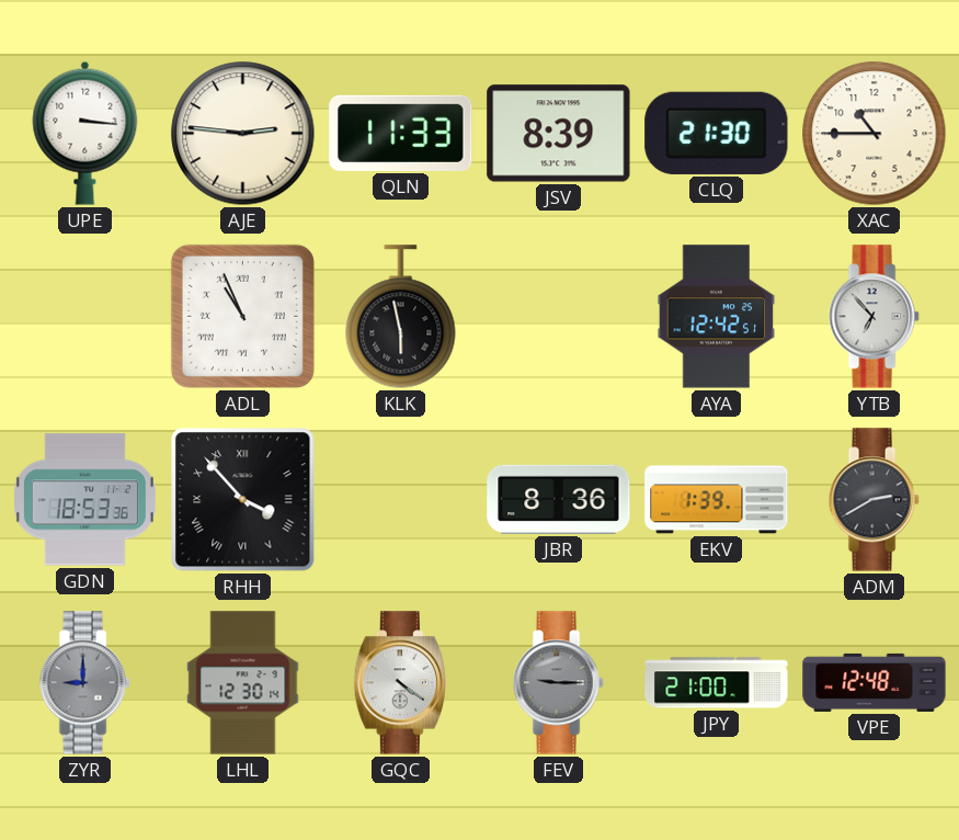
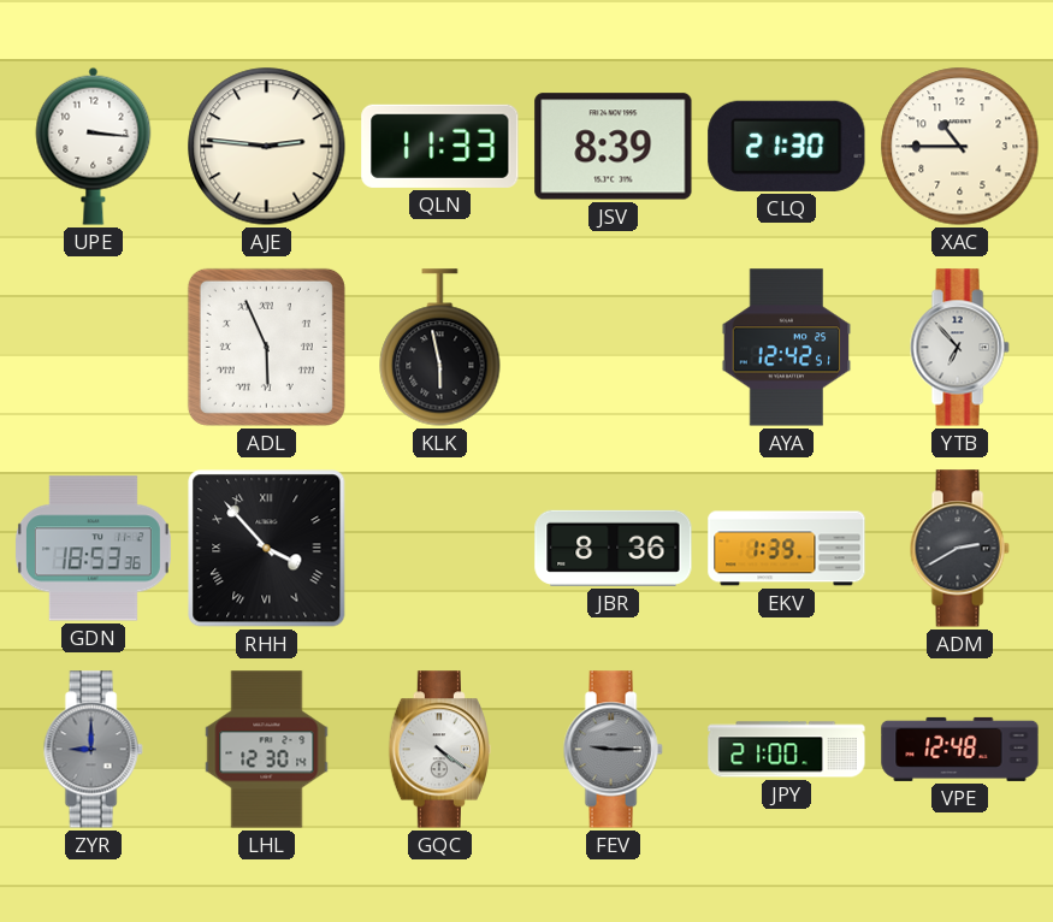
ADL: 10:56 -> 5:56
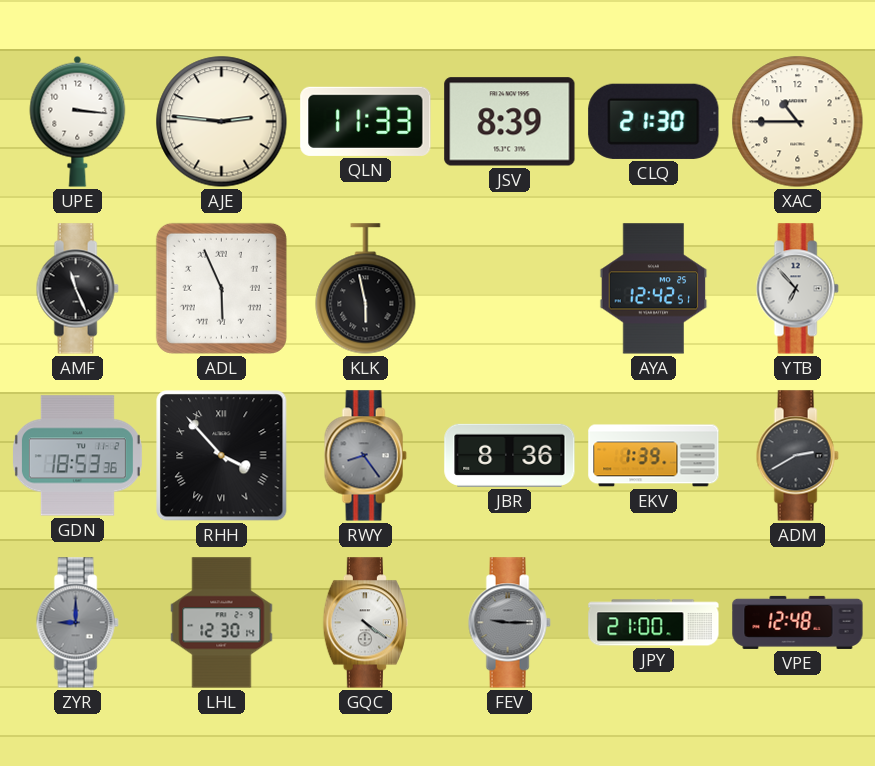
AMF: none -> 11:26
RWY: none -> 8:24
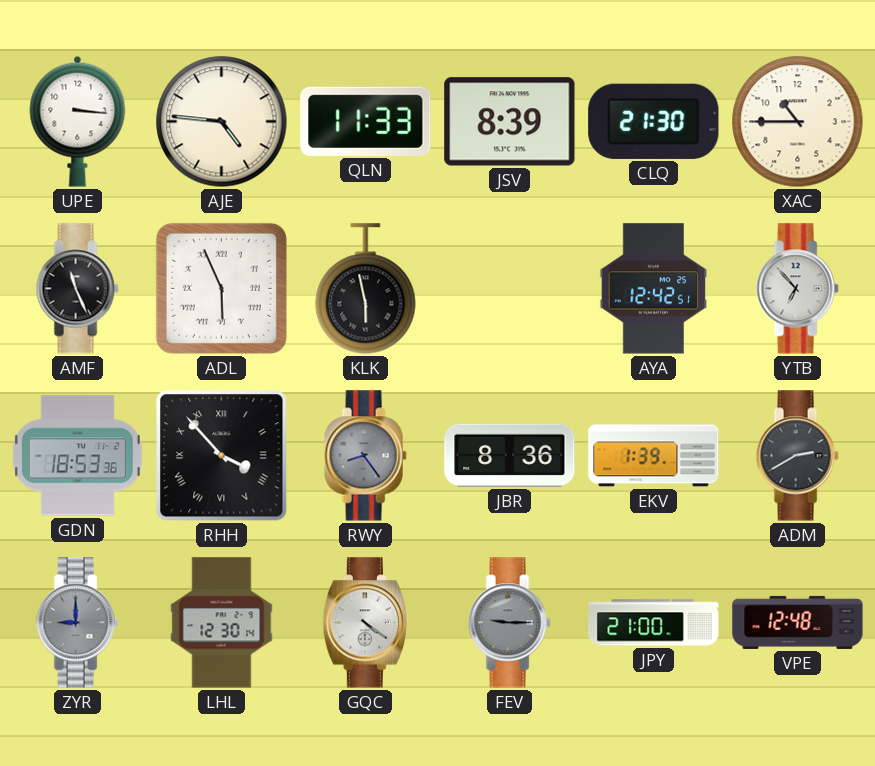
AJE: 2:46 -> 4:46
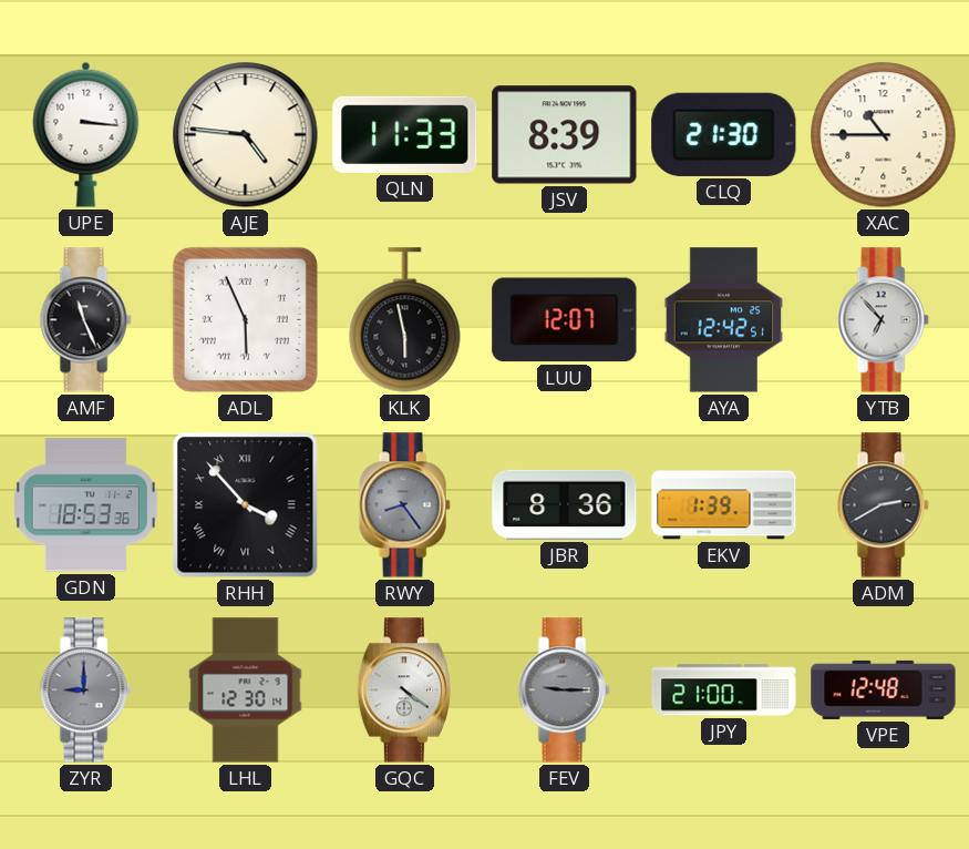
LUU: none -> 12:07
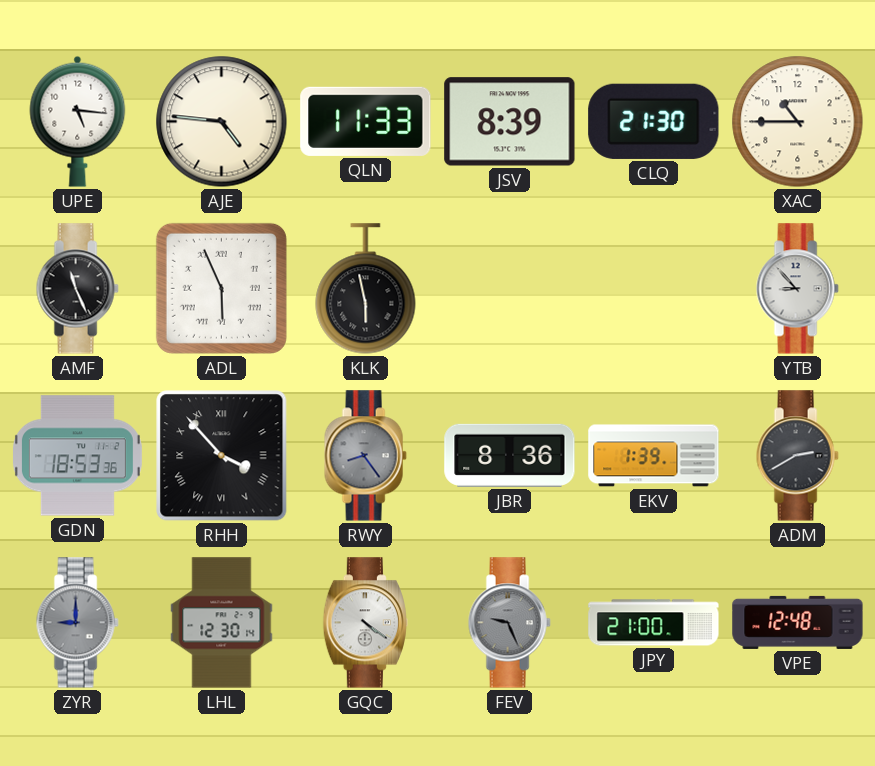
UPE: 3:16 -> 5:16
LUU: 12:07 -> none
AYA: 12:42 -> none
YTB: 6:53 -> 8:53
FEV: 9:15 -> 9:26
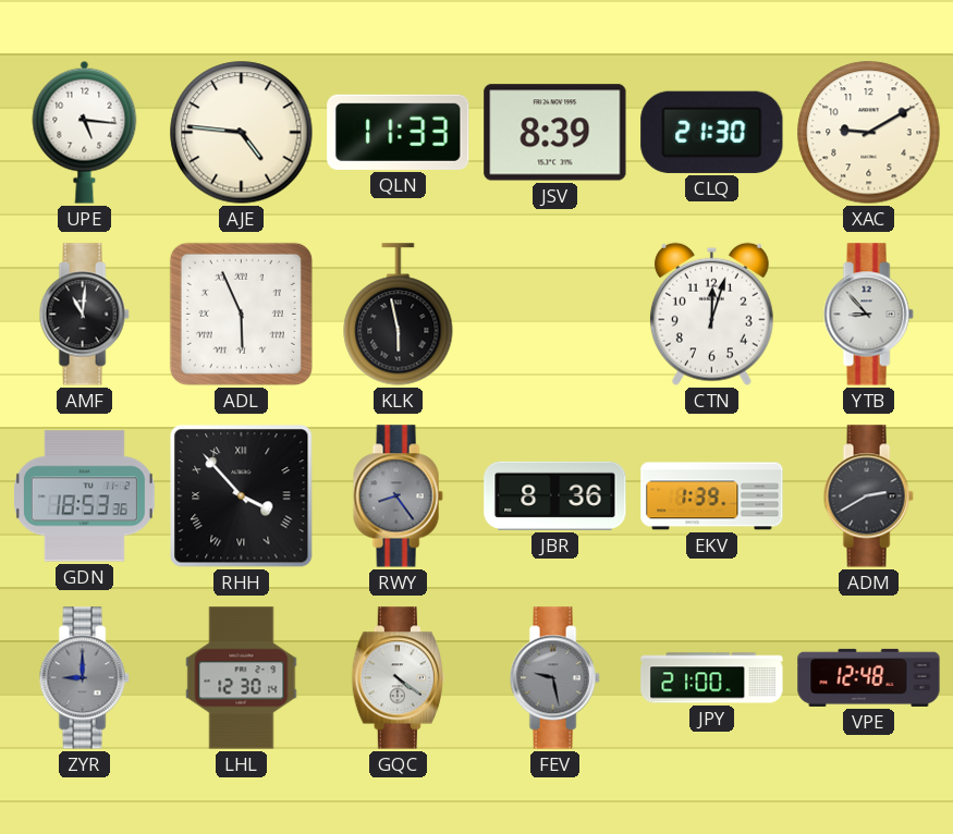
XAC: 10:45 -> 9:10
AMF: 11:26 -> 11:01
CTN: none -> 12:03
FEV: 9:26 -> 9:28
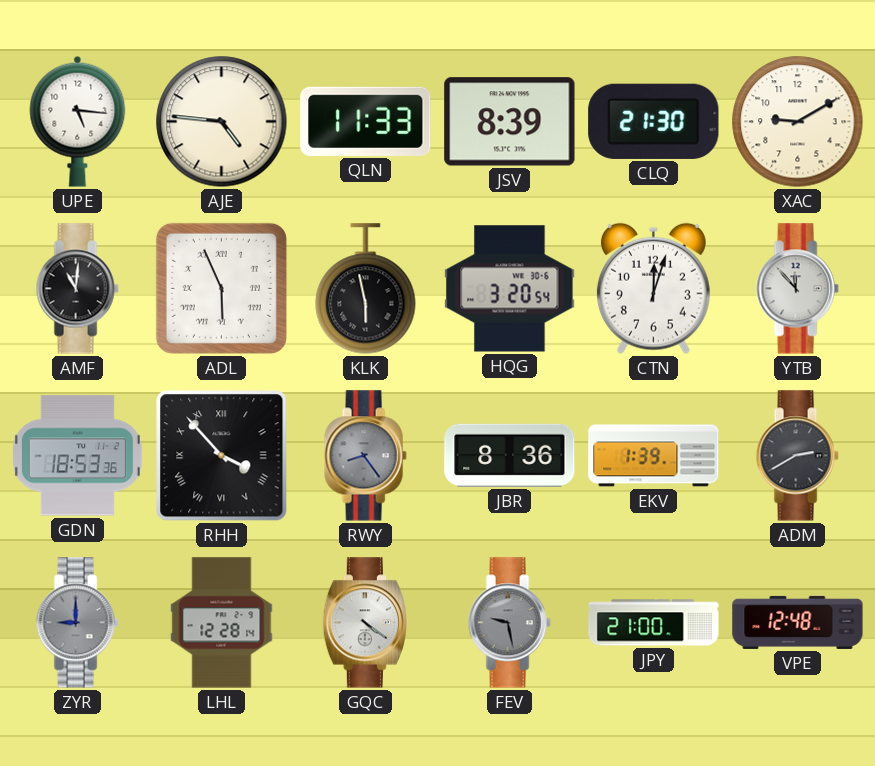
HQG: none -> 3:20
YTB: 8:53 -> 11:53
LHL: 12:30 -> 12:28
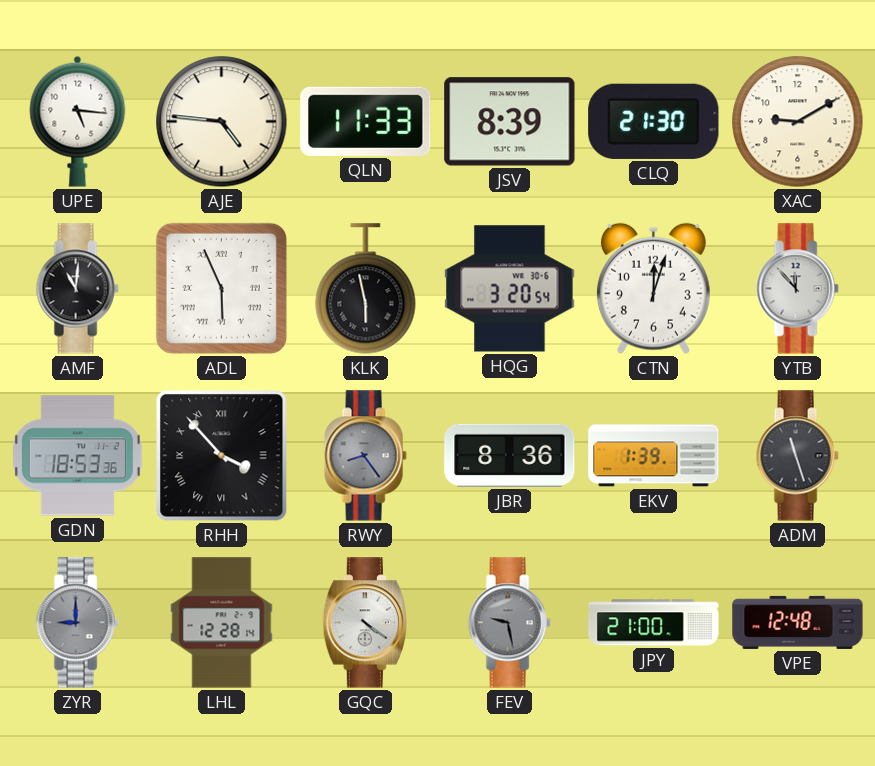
ADM: 2:40 -> 11:27
